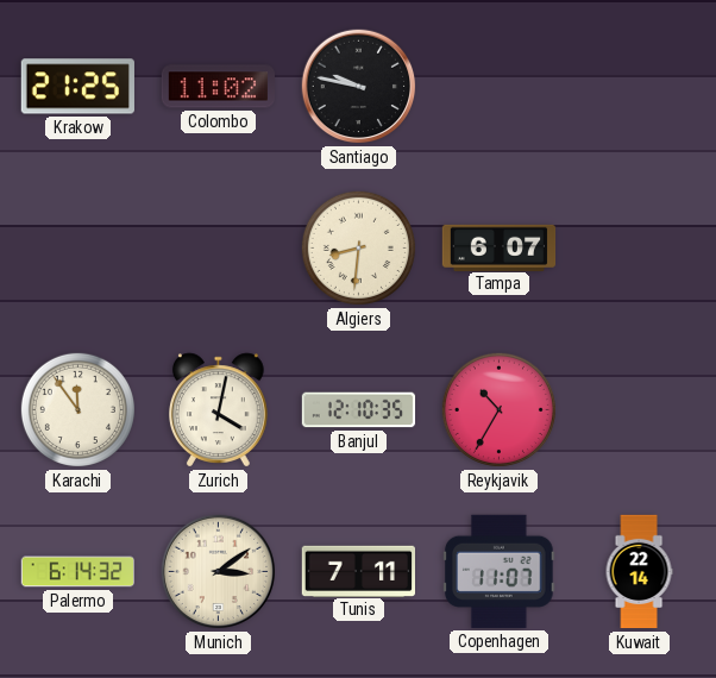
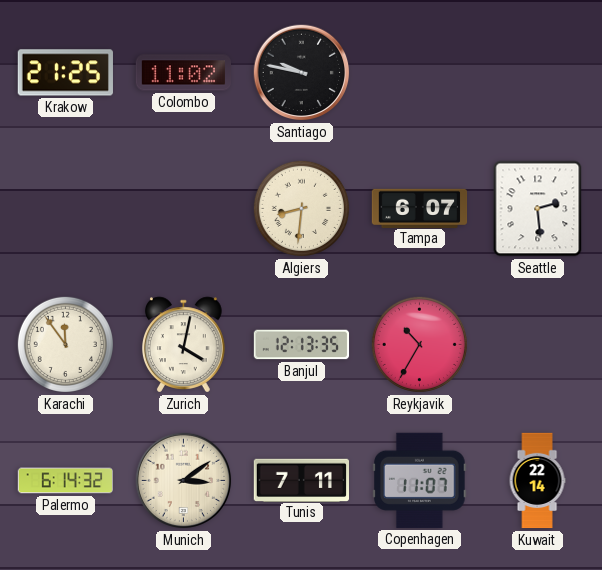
Seattle: none -> 2:29
Banjul: 12:10 -> 12:13
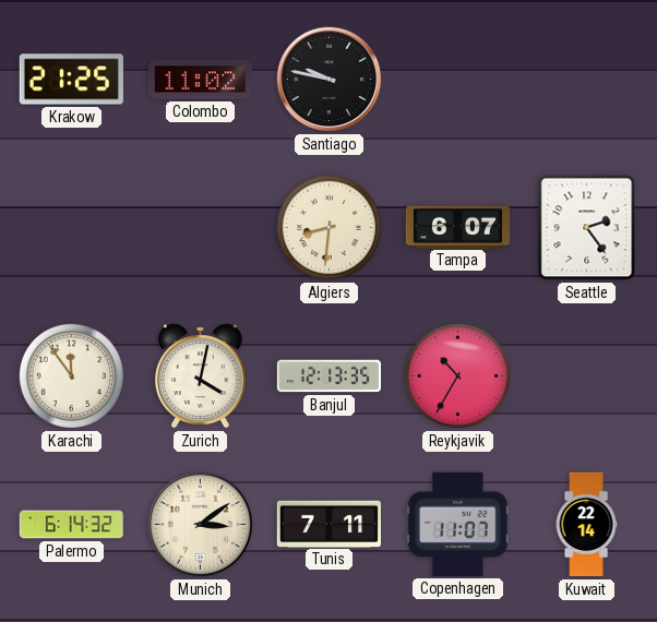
Seattle: 2:29 -> 2:24
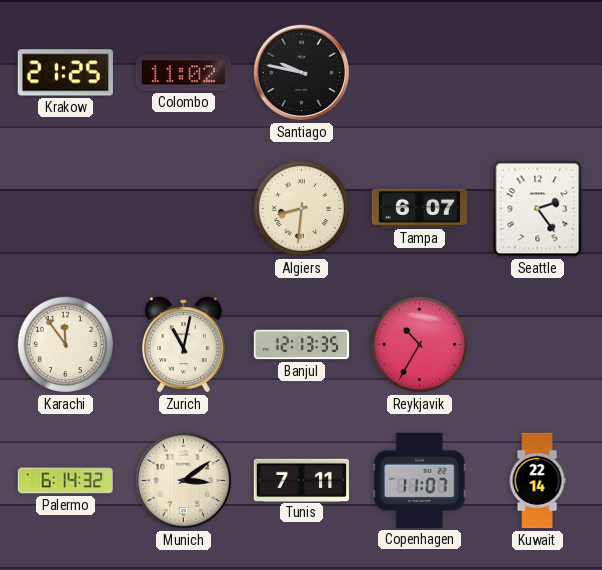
Zurich: 4:02 -> 11:02
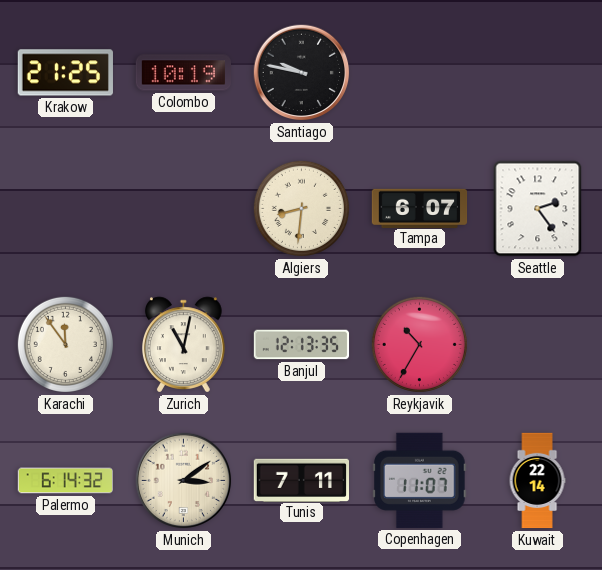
Colombo: 11:02 -> 10:19
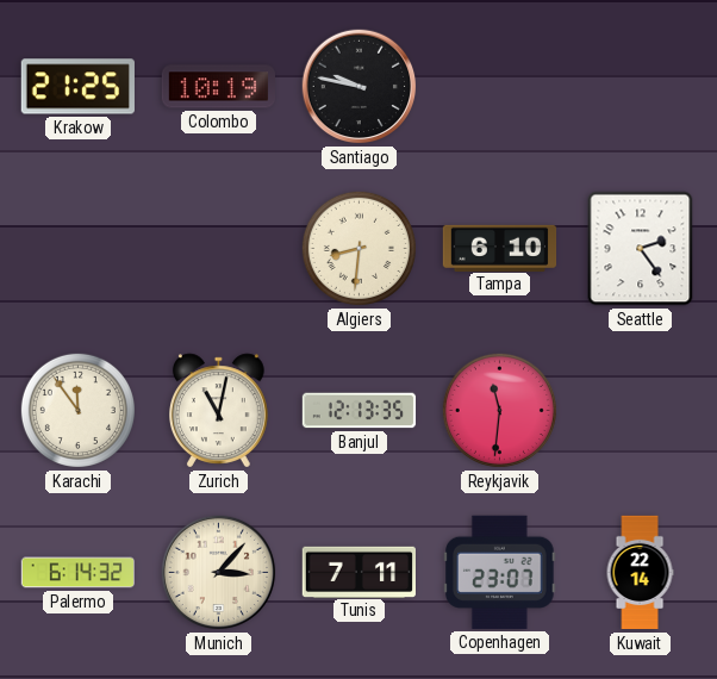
Tampa: 6:07 -> 6:10
Reykjavik: 10:35 -> 11:31
Munich: 3:09 -> 3:07
Copenhagen: 11:07 -> 23:07
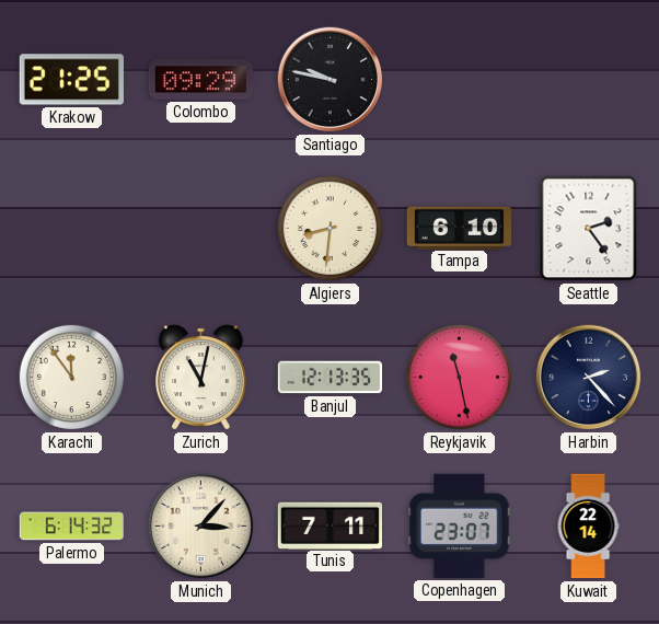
Colombo: 10:19 -> 09:29
Reykjavik: 11:31 -> 11:28
Harbin: none -> 2:23
